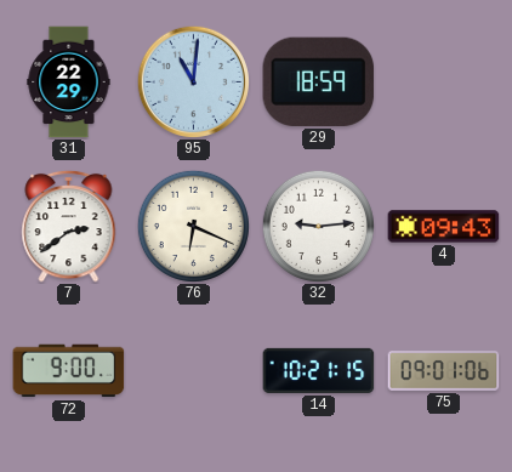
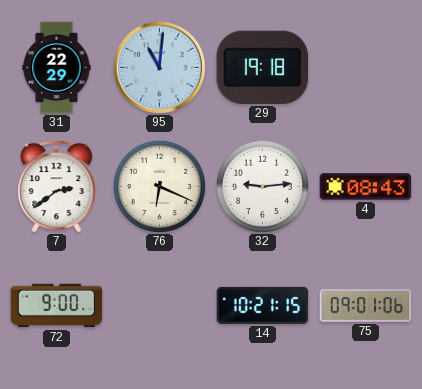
29: 18:59 -> 19:18
4: 09:43 -> 08:43
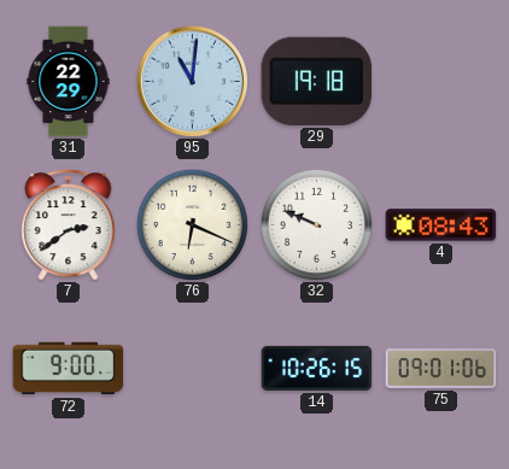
32: 9:14 -> 9:49
14: 10:21 -> 10:26
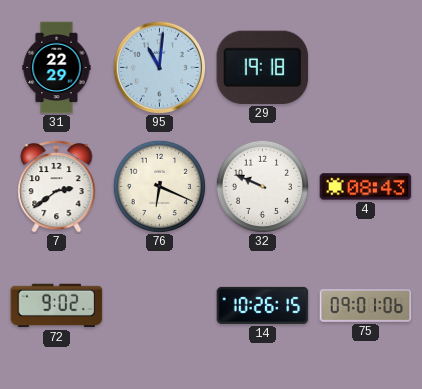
72: 9:00 -> 9:02
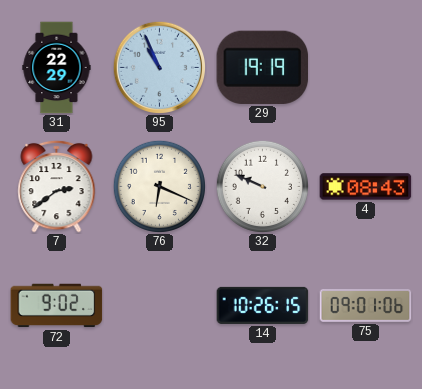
95: 11:01 -> 10:56
29: 19:18 -> 19:19
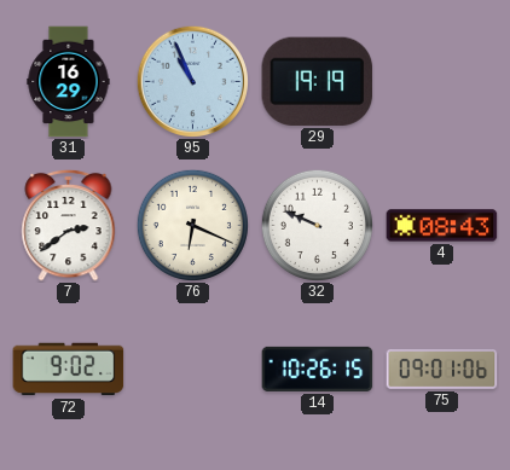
31: 22:29 -> 16:29
